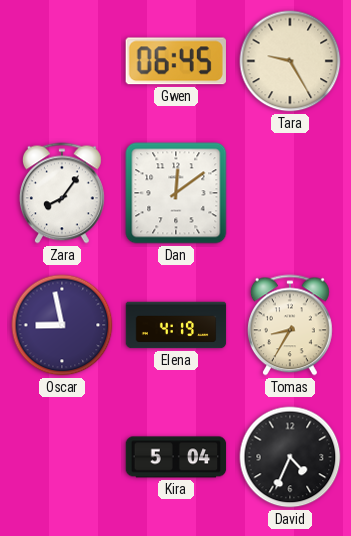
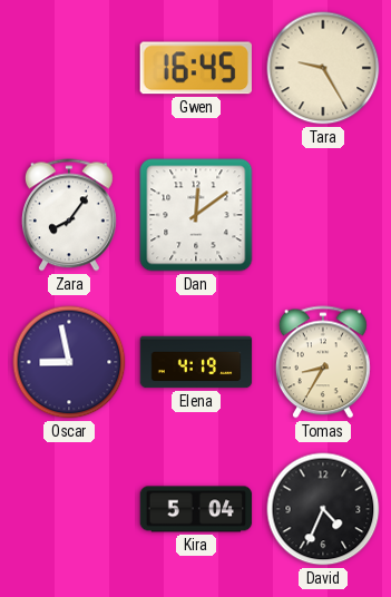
Gwen: 06:45 -> 16:45
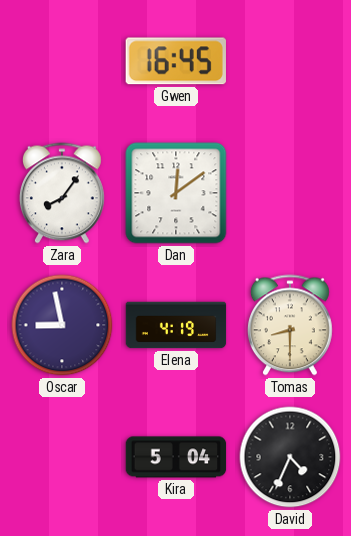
Tara: 9:25 -> none
Tomas: 8:35 -> 8:30
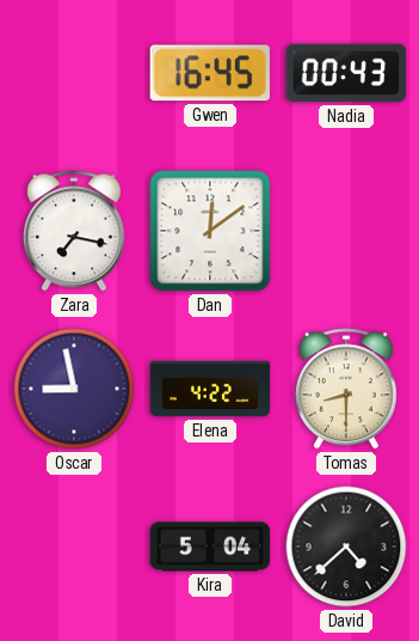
Nadia: none -> 00:43
Zara: 8:06 -> 7:17
Elena: 4:19 -> 4:22
David: 4:34 -> 4:38
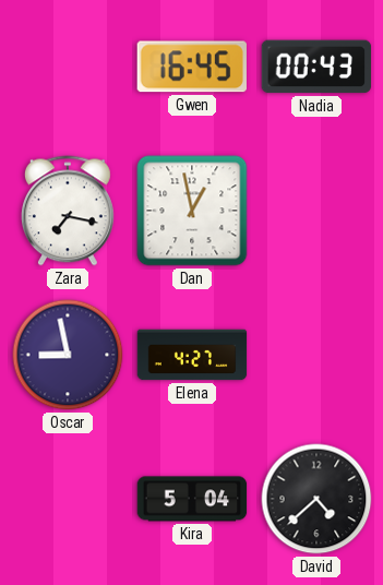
Dan: 12:09 -> 12:58
Elena: 4:22 -> 4:27
Tomas: 8:30 -> none
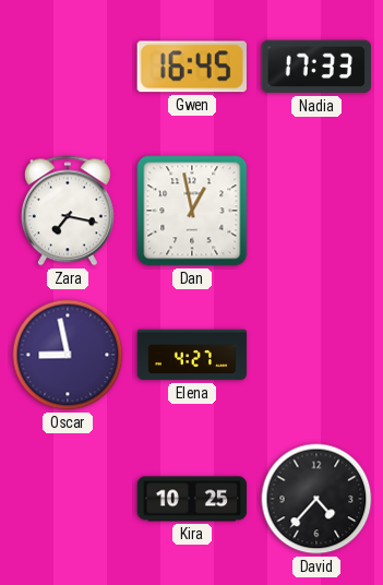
Nadia: 00:43 -> 17:33
Kira: 5:04 -> 10:25
David: 4:38 -> 4:37
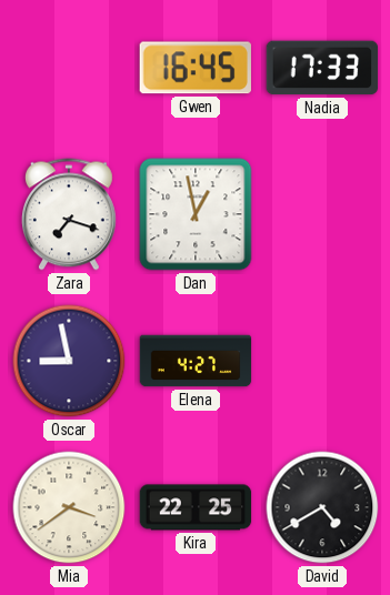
Zara: 7:17 -> 7:18
Mia: none -> 3:39
Kira: 10:25 -> 22:25
David: 4:37 -> 4:40
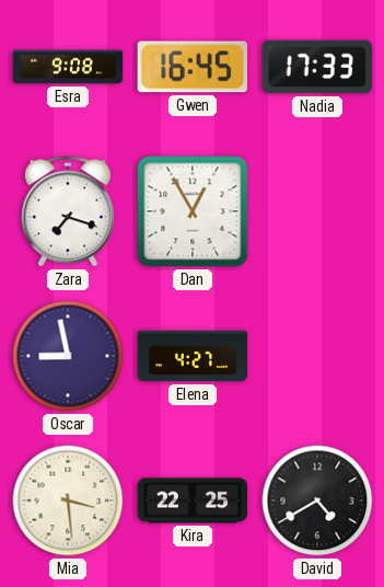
Esra: none -> 9:08
Dan: 12:58 -> 12:55
Mia: 3:39 -> 3:29
